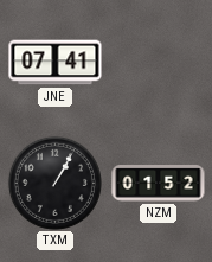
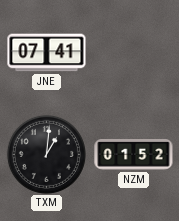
TXM: 1:05 -> 1:01
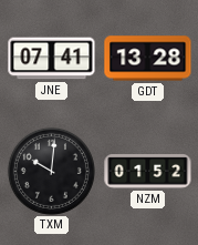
GDT: none -> 13:28
TXM: 1:01 -> 10:01
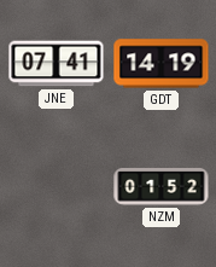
GDT: 13:28 -> 14:19
TXM: 10:01 -> none
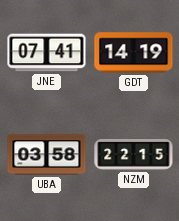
UBA: none -> 03:58
NZM: 01:52 -> 22:15
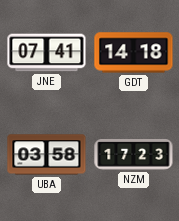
GDT: 14:19 -> 14:18
NZM: 22:15 -> 17:23
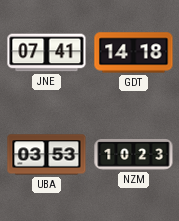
UBA: 03:58 -> 03:53
NZM: 17:23 -> 10:23
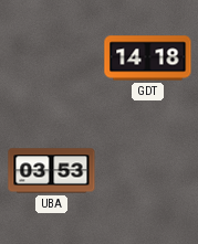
JNE: 07:41 -> none
NZM: 10:23 -> none
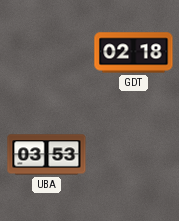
GDT: 14:18 -> 02:18
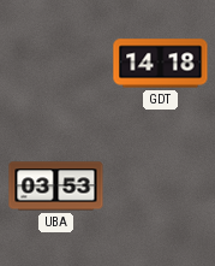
GDT: 02:18 -> 14:18
